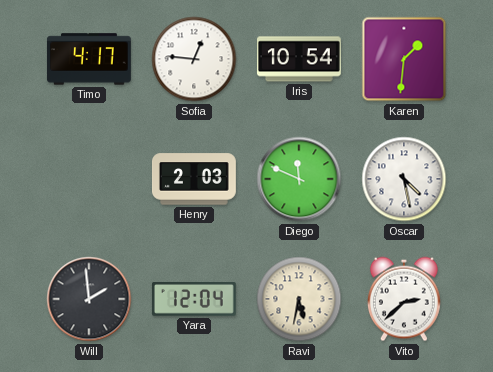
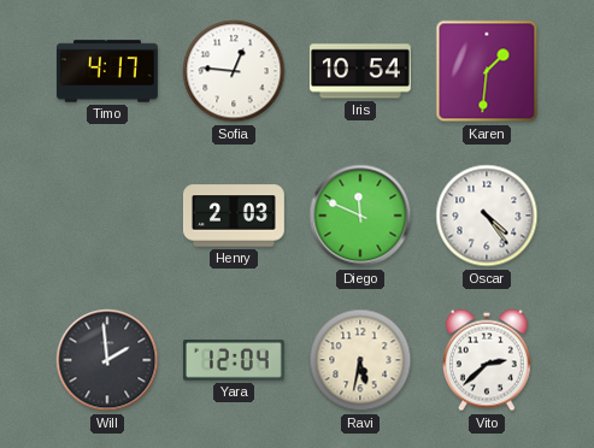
Oscar: 4:28 -> 4:24
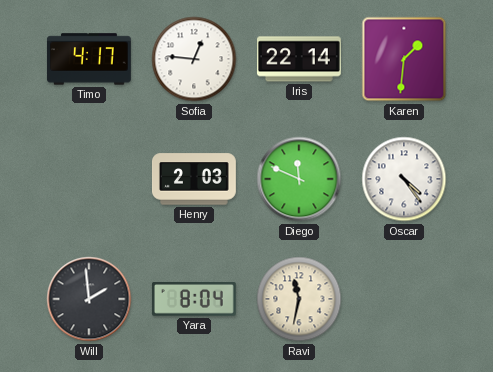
Iris: 10:54 -> 22:14
Yara: 12:04 -> 8:04
Ravi: 5:32 -> 11:32
Vito: 2:38 -> none
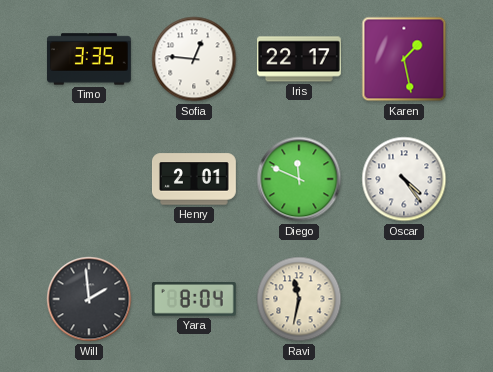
Timo: 4:17 -> 3:35
Iris: 22:14 -> 22:17
Karen: 1:31 -> 1:28
Henry: 2:03 -> 2:01
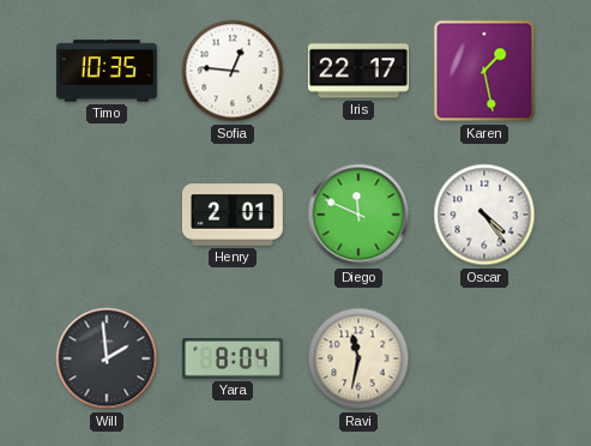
Timo: 3:35 -> 10:35
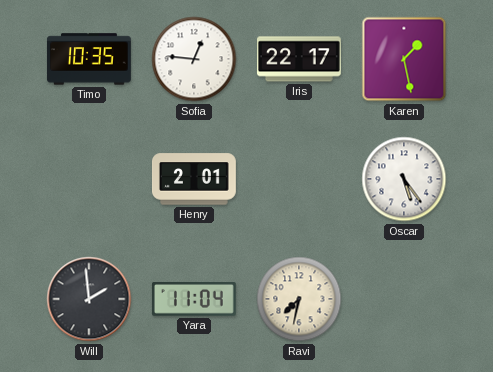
Diego: 11:49 -> none
Oscar: 4:24 -> 5:24
Yara: 8:04 -> 11:04
Ravi: 11:32 -> 7:32
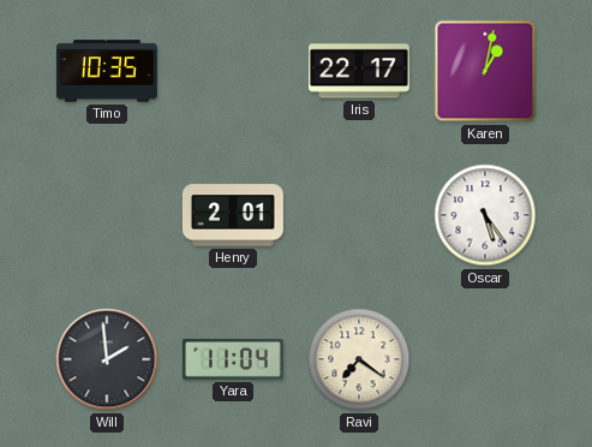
Sofia: 12:46 -> none
Karen: 1:28 -> 1:02
Ravi: 7:32 -> 7:21
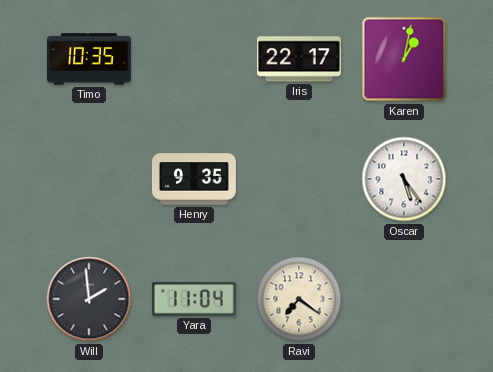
Henry: 2:01 -> 9:35
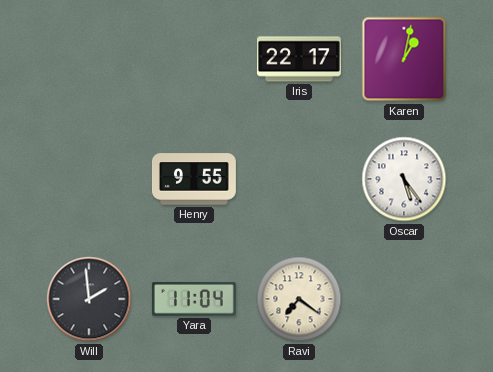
Timo: 10:35 -> none
Henry: 9:35 -> 9:55
